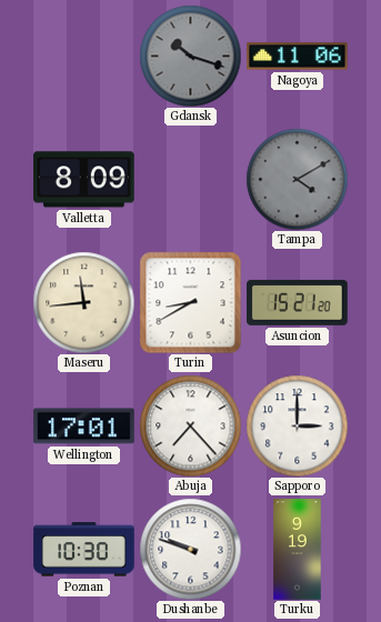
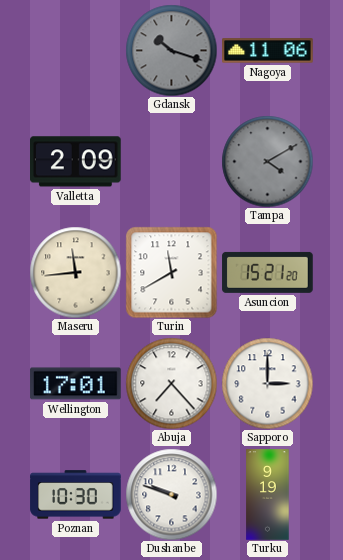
Valletta: 8:09 -> 2:09
Turin: 8:40 -> 11:40
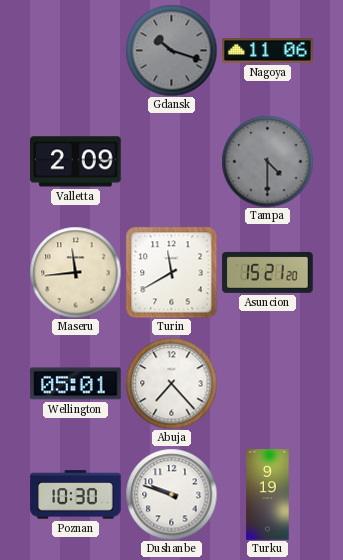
Tampa: 4:10 -> 4:30
Wellington: 17:01 -> 05:01
Sapporo: 3:00 -> none
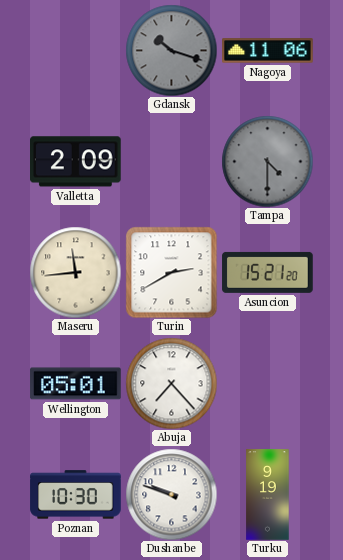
Turin: 11:40 -> 2:40
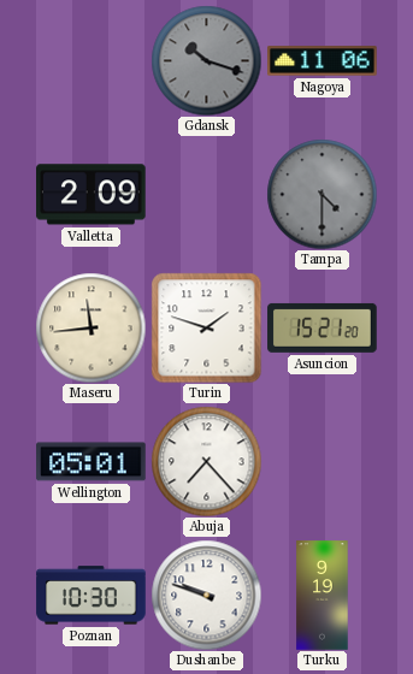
Turin: 2:40 -> 1:48
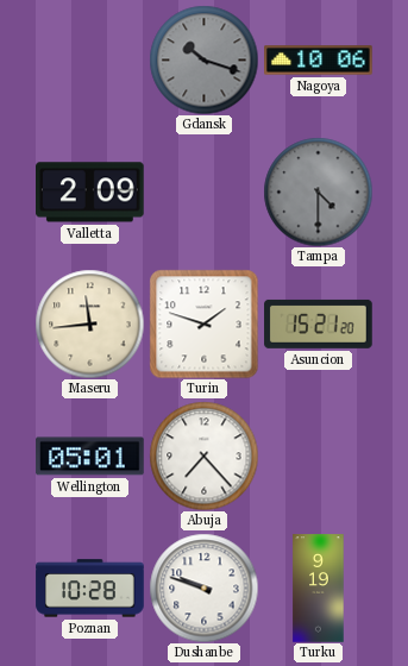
Nagoya: 11:06 -> 10:06
Poznan: 10:30 -> 10:28
